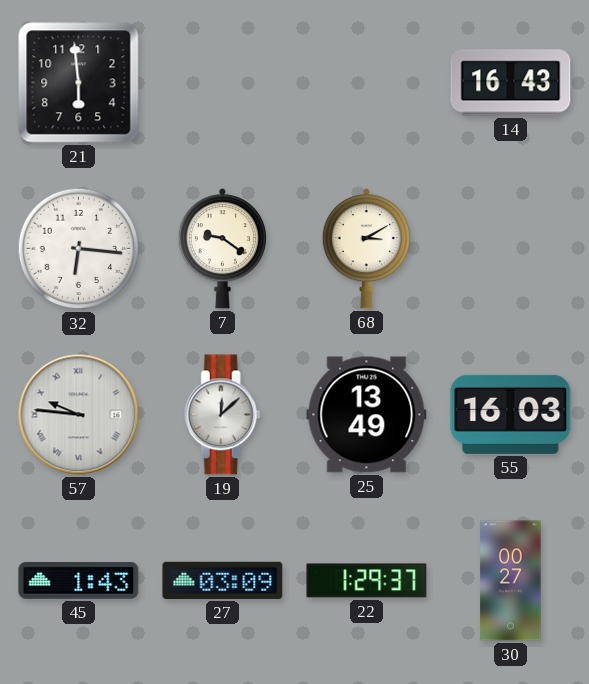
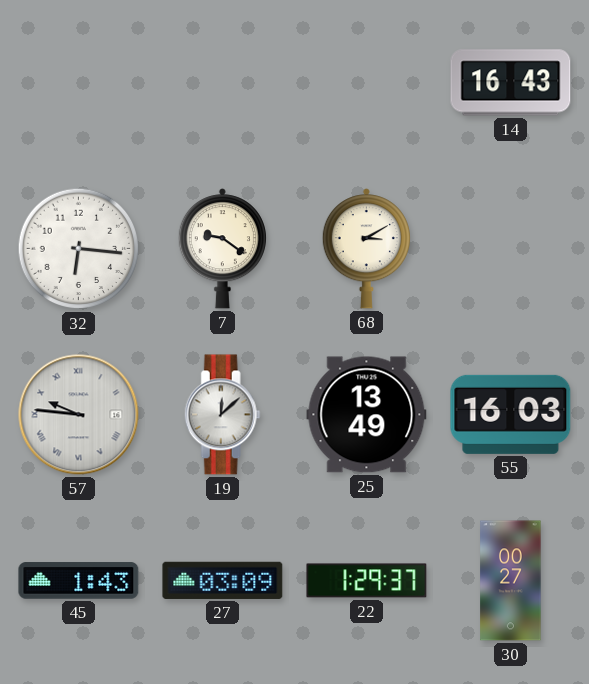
21: 5:59 -> none
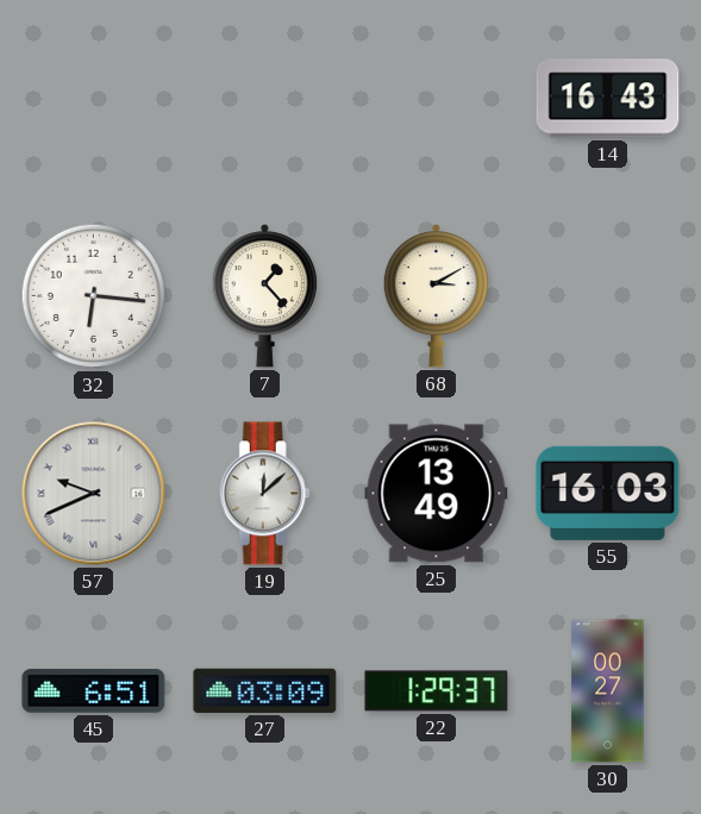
7: 9:21 -> 1:23
57: 9:46 -> 9:41
45: 1:43 -> 6:51
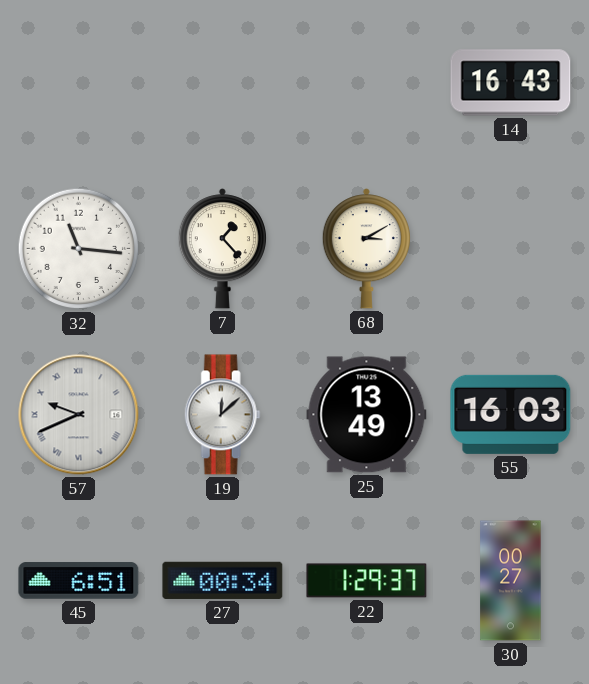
32: 6:16 -> 11:16
27: 03:09 -> 00:34
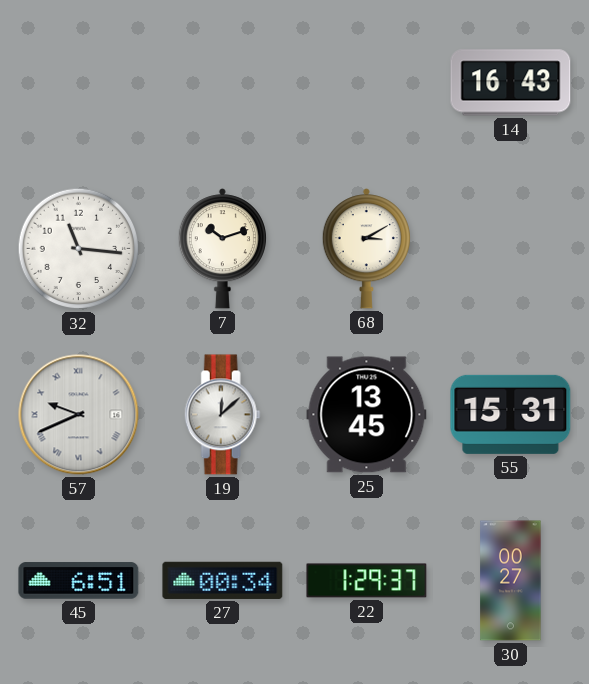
7: 1:23 -> 10:12
25: 13:49 -> 13:45
55: 16:03 -> 15:31
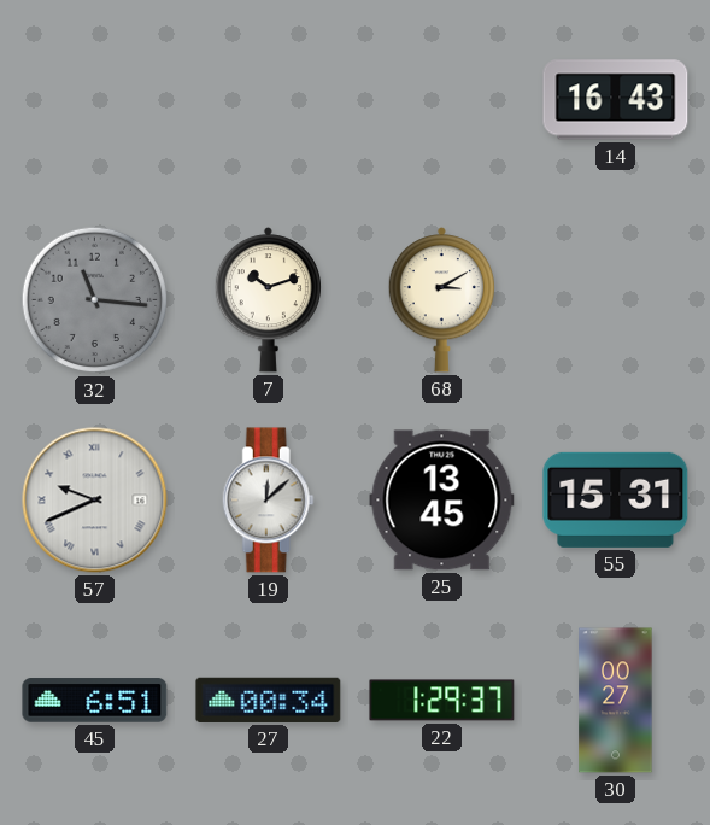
32 dial: white -> grey
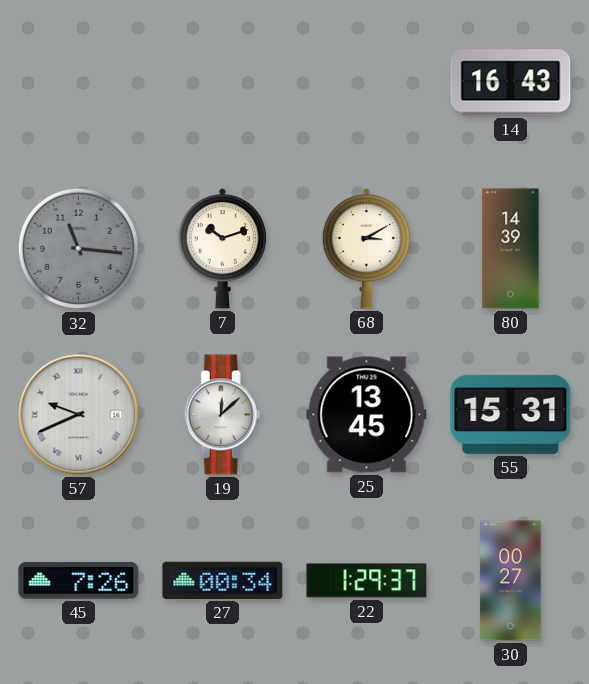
80: none -> 14:39
45: 6:51 -> 7:26
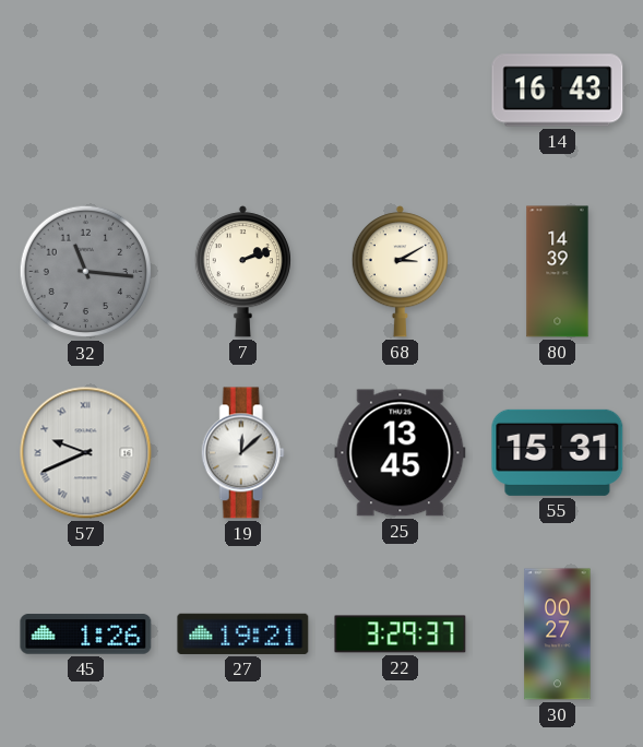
7: 10:12 -> 2:12
45: 7:26 -> 1:26
27: 00:34 -> 19:21
22: 1:29 -> 3:29
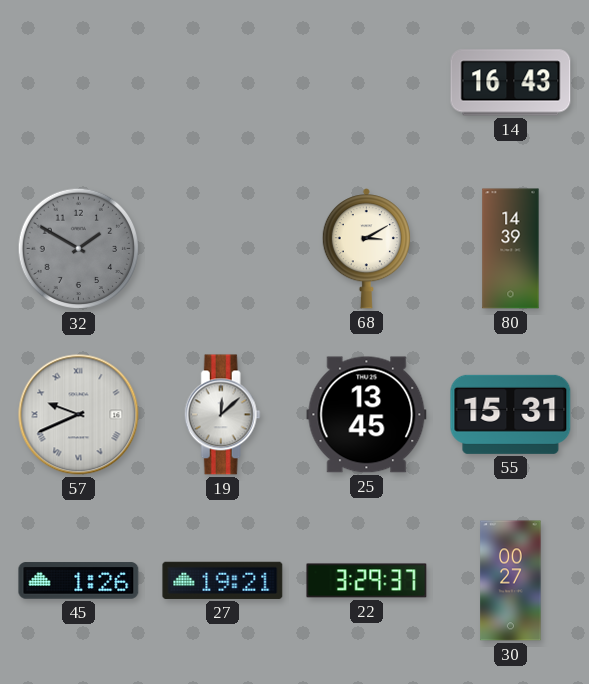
32: 11:16 -> 1:50
7: 2:12 -> none
